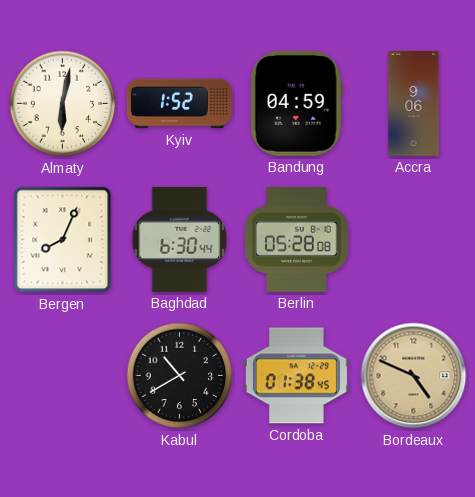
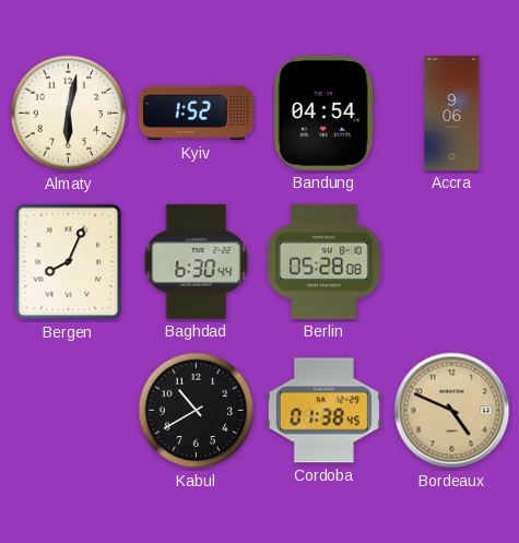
Bandung: 04:59 -> 04:54
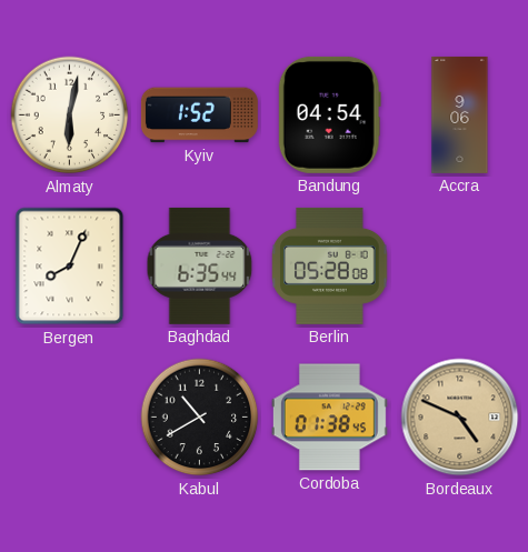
Baghdad: 6:30 -> 6:35
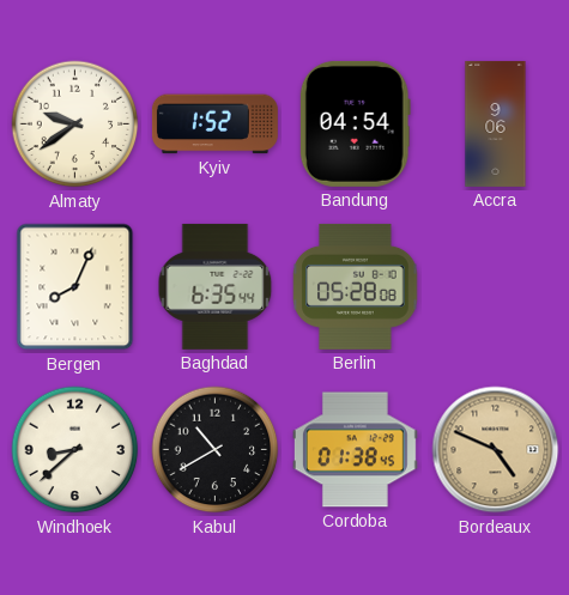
Almaty: 6:02 -> 9:39
Windhoek: none -> 8:38
